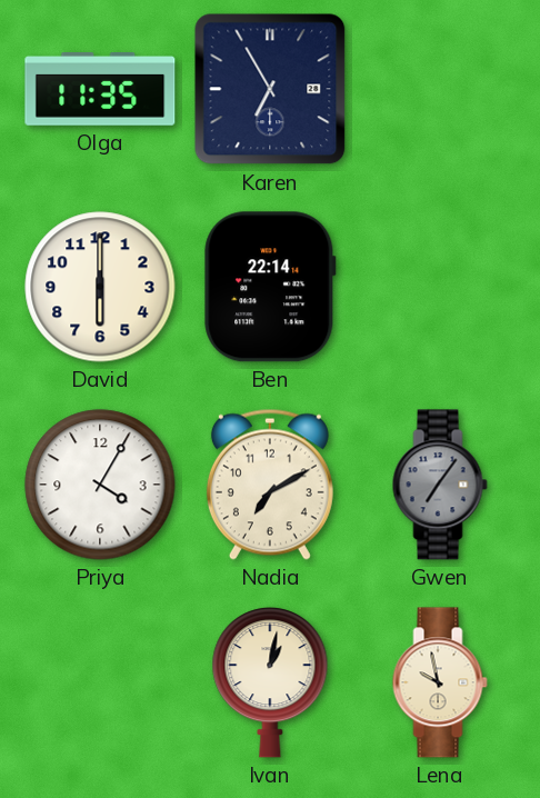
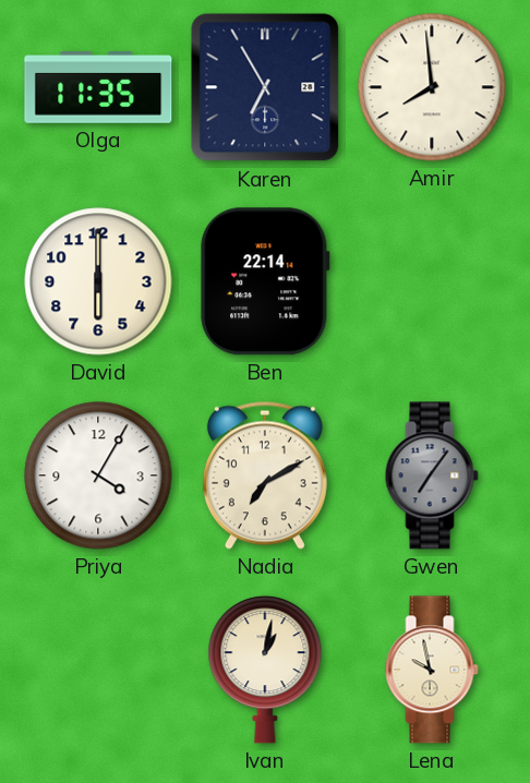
Amir: none -> 7:59
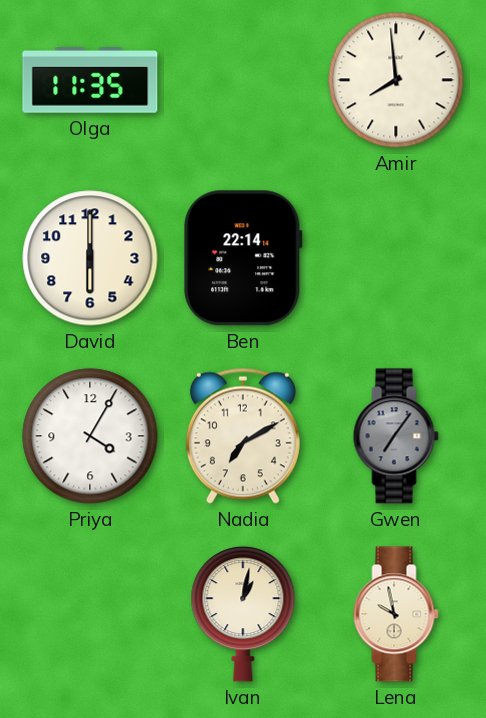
Karen: 6:55 -> none
